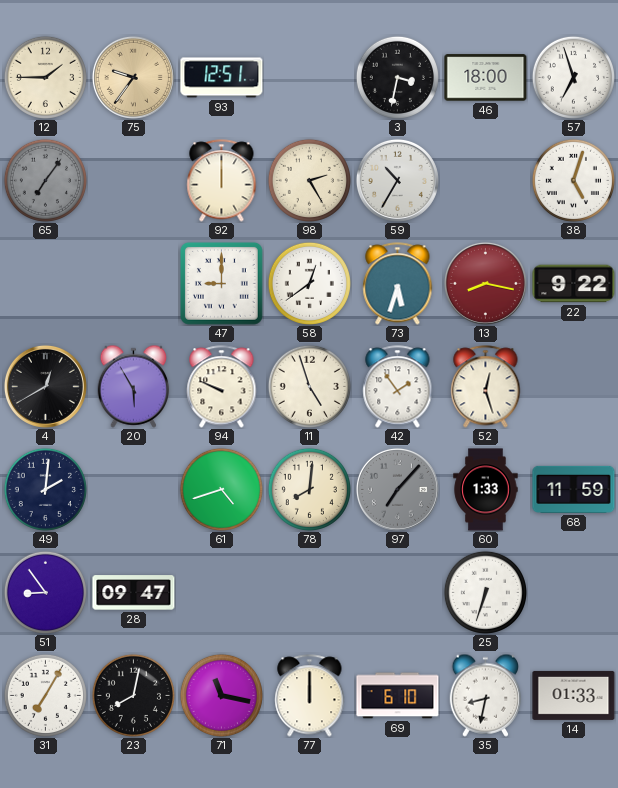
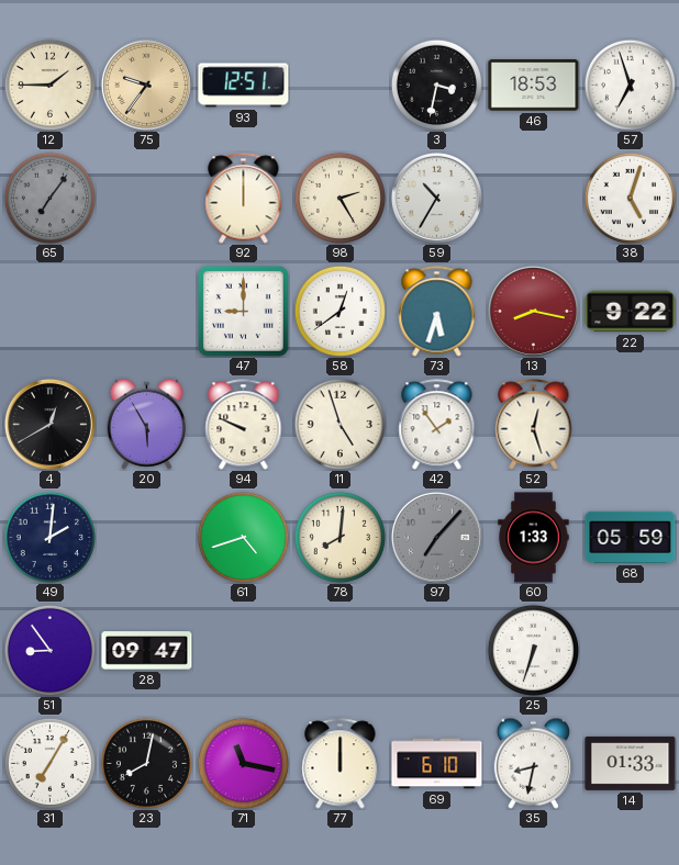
46: 18:00 -> 18:53
68: 11:59 -> 05:59
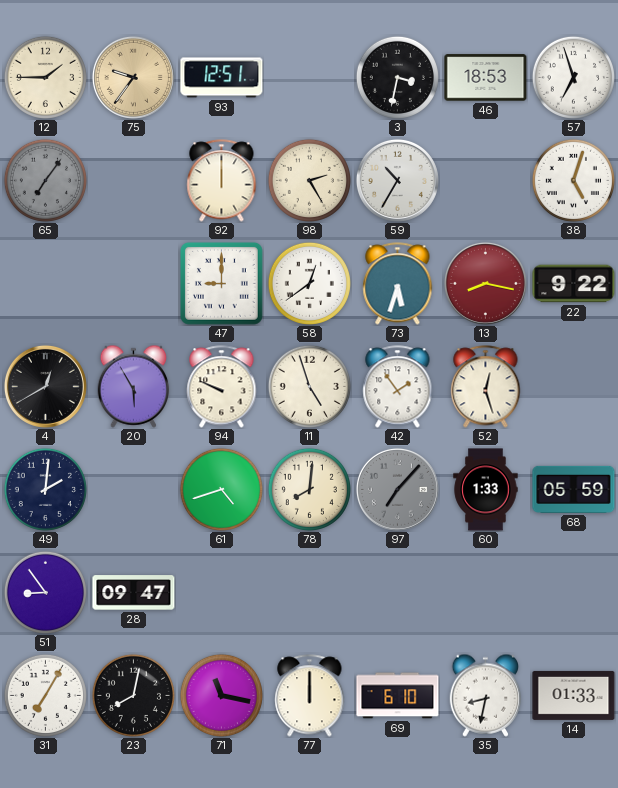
25: 6:33 -> none
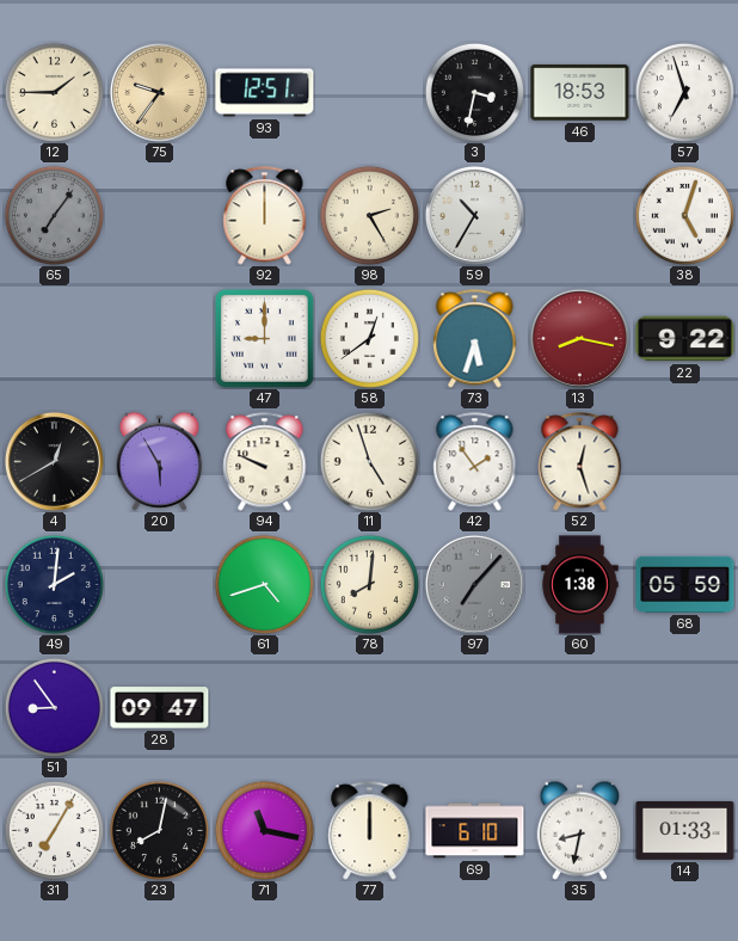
60: 1:33 -> 1:38
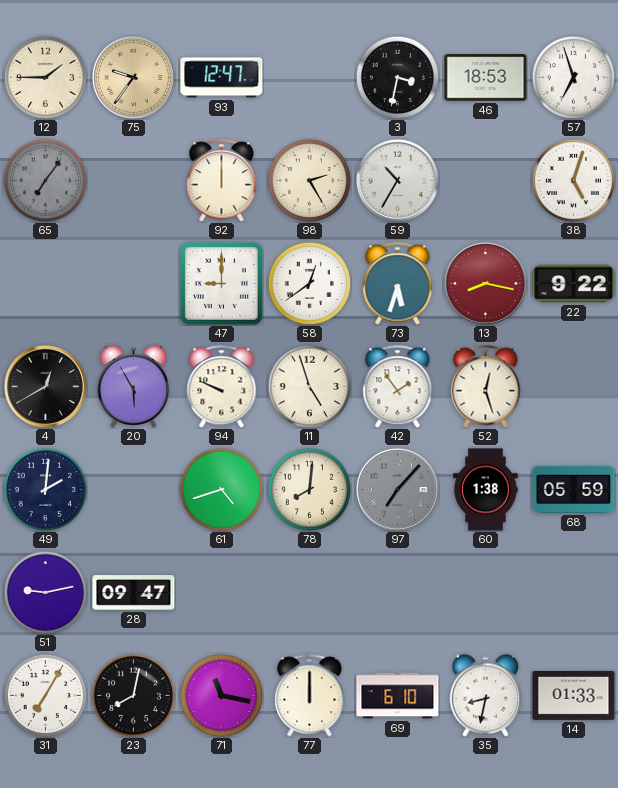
93: 12:51 -> 12:47
51: 8:54 -> 9:13
